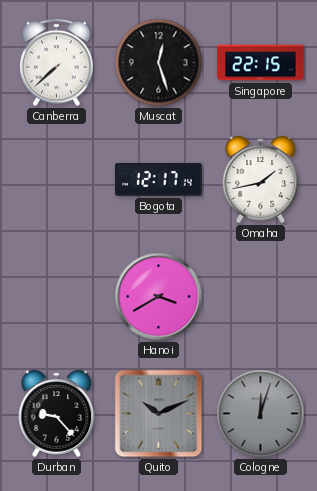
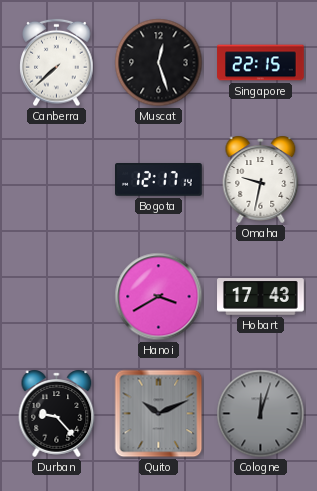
Omaha: 1:43 -> 9:32
Hobart: none -> 17:43
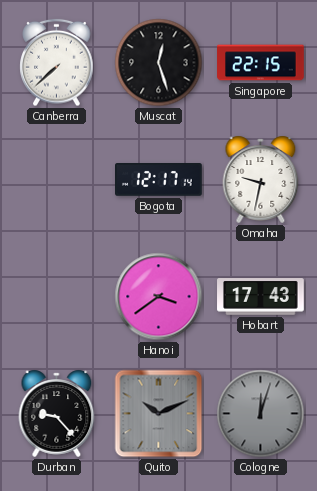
Hanoi: 3:40 -> 3:39
